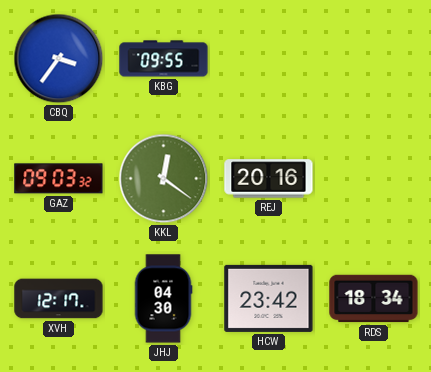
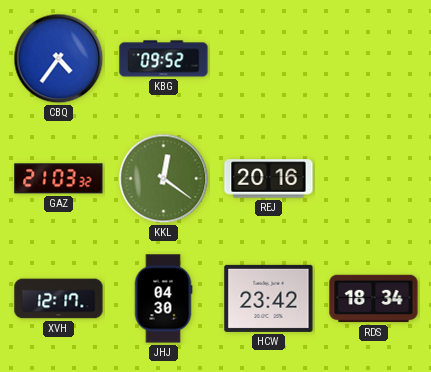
CBQ: 3:36 -> 4:36
KBG: 09:55 -> 09:52
GAZ: 09:03 -> 21:03
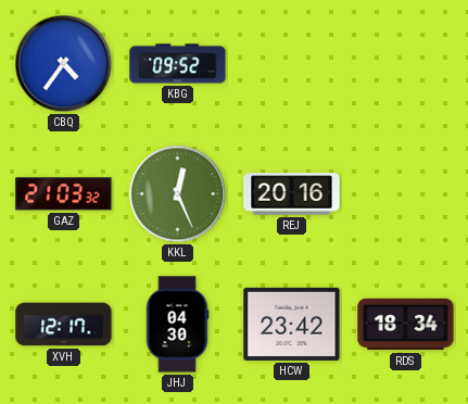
KKL: 12:21 -> 12:26
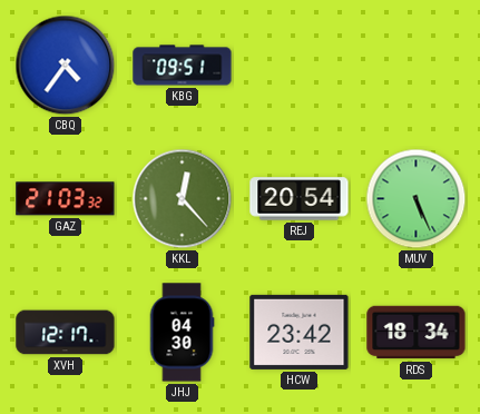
KBG: 09:52 -> 09:51
KKL: 12:26 -> 12:23
REJ: 20:16 -> 20:54
MUV: none -> 5:26
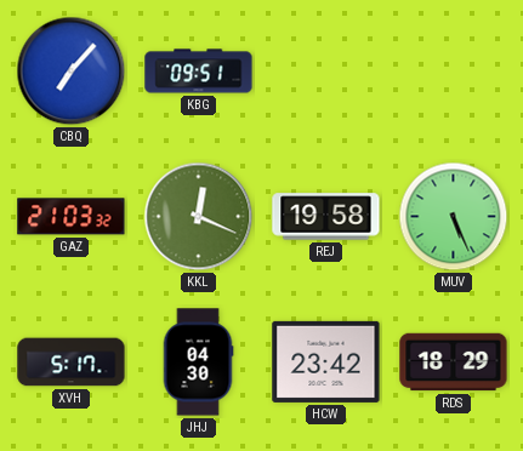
CBQ: 4:36 -> 7:07
KKL: 12:23 -> 12:19
REJ: 20:54 -> 19:58
XVH: 12:17 -> 5:17
RDS: 18:34 -> 18:29
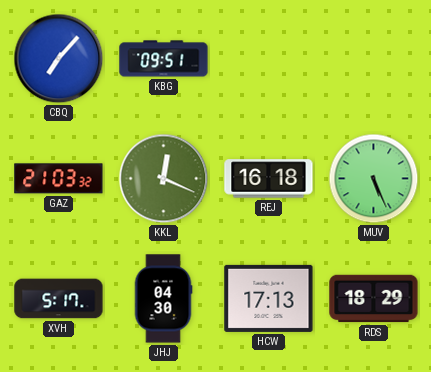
REJ: 19:58 -> 16:18
HCW: 23:42 -> 17:13
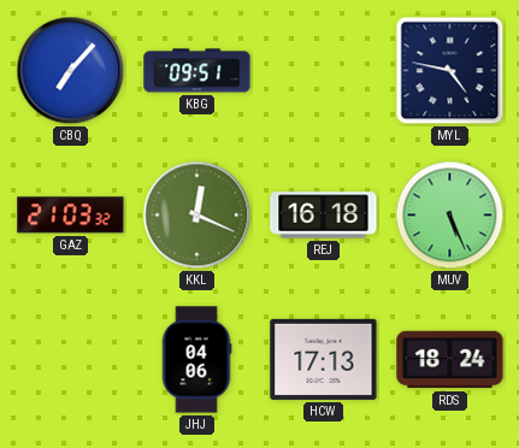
MYL: none -> 4:47
XVH: 5:17 -> none
JHJ: 04:30 -> 04:06
RDS: 18:29 -> 18:24
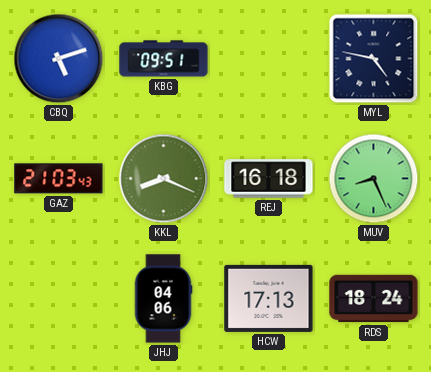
CBQ: 7:07 -> 5:12
GAZ: 21:03:32 -> 21:03:43
KKL: 12:19 -> 8:19
MUV: 5:26 -> 8:26
